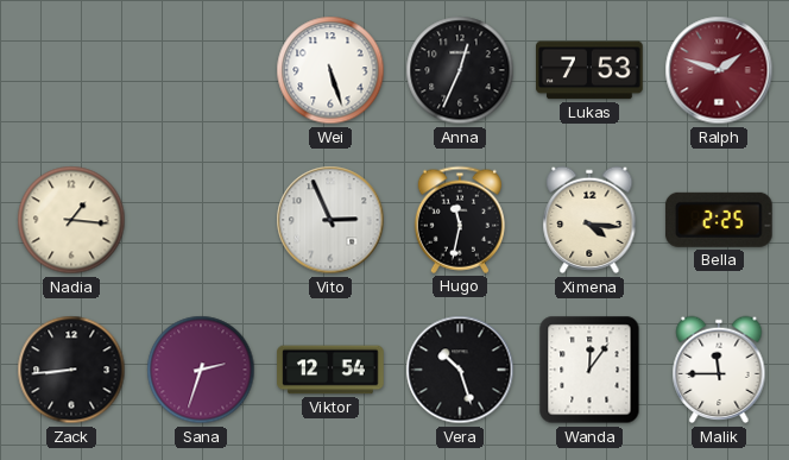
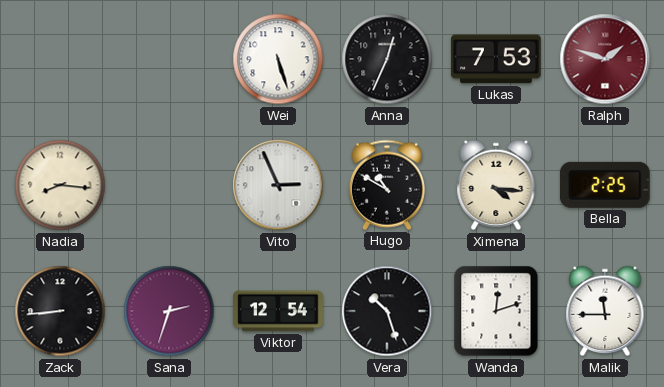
Nadia: 1:16 -> 8:16
Hugo: 11:32 -> 10:50
Wanda: 12:06 -> 12:12
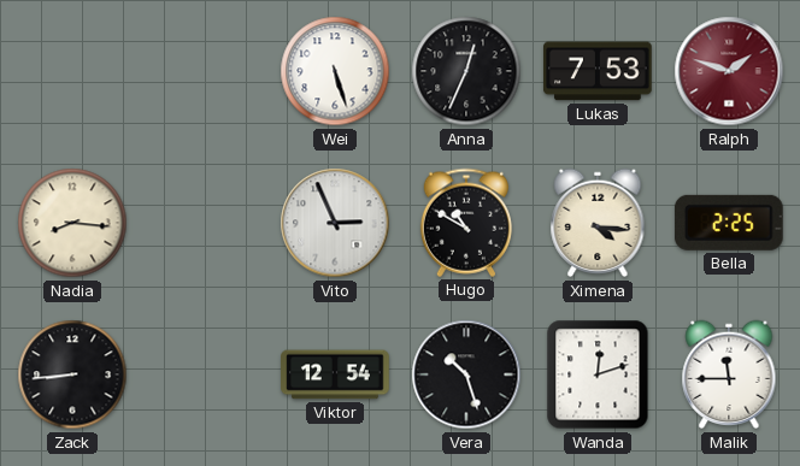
Sana: 2:33 -> none
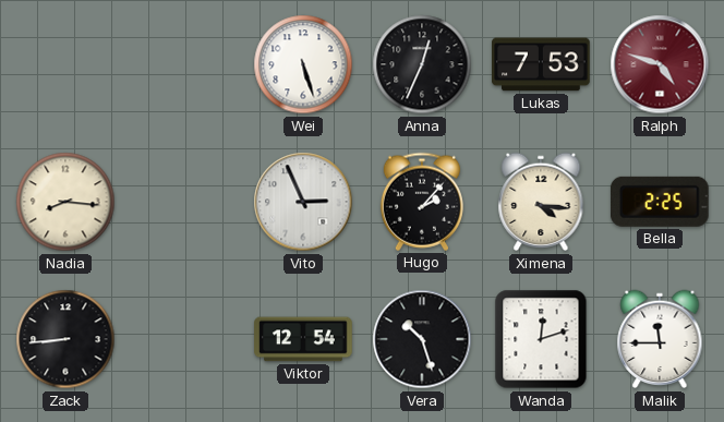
Ralph: 1:48 -> 4:48
Hugo: 10:50 -> 2:07
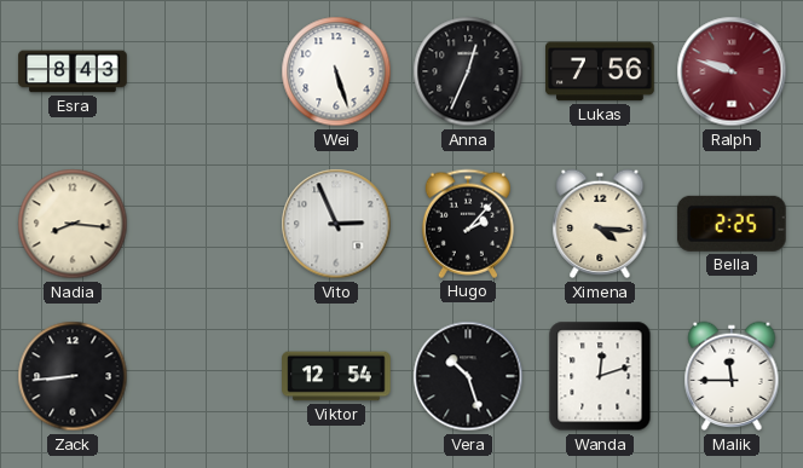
Esra: none -> 8:43
Lukas: 7:53 -> 7:56
Ralph: 4:48 -> 9:48
